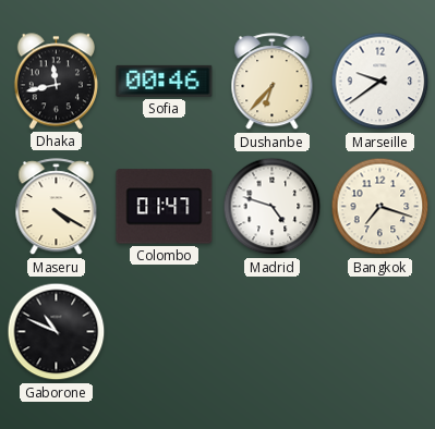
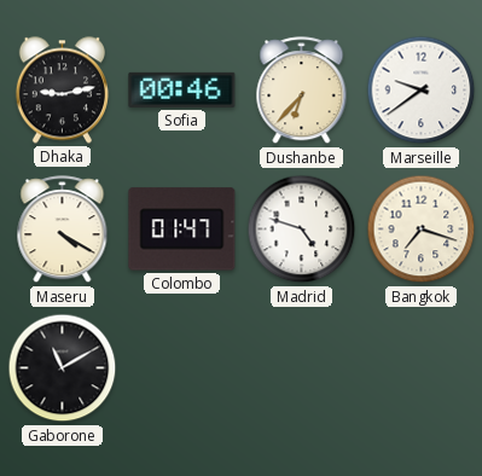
Dhaka: 11:43 -> 9:13
Gaborone: 10:49 -> 11:10
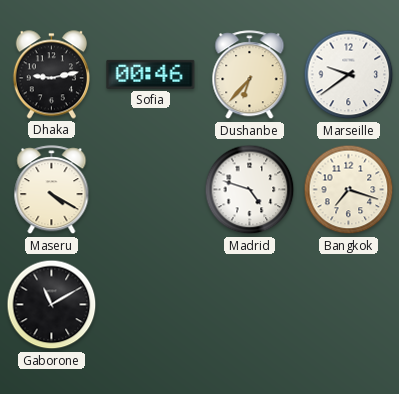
Colombo: 01:47 -> none
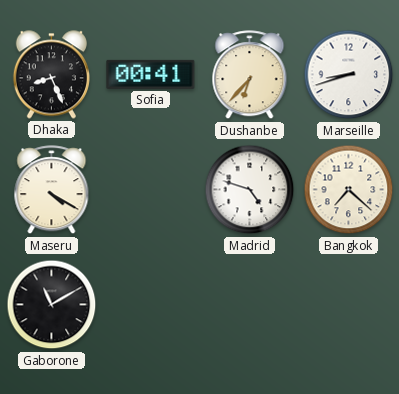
Dhaka: 9:13 -> 8:26
Sofia: 00:46 -> 00:41
Marseille: 9:39 -> 8:42
Bangkok: 7:18 -> 7:22
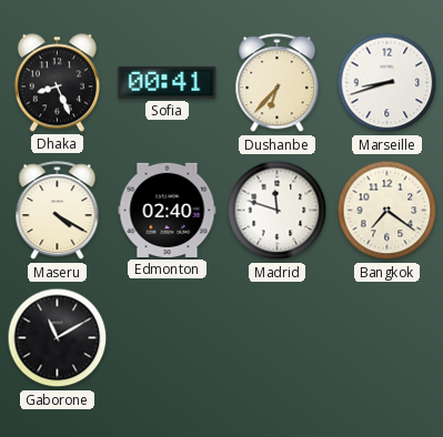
Edmonton: none -> 02:40
Madrid: 4:48 -> 11:48
Bangkok: 7:22 -> 7:21
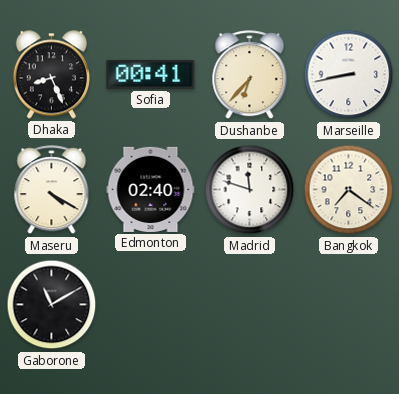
Marseille: 8:42 -> 8:43
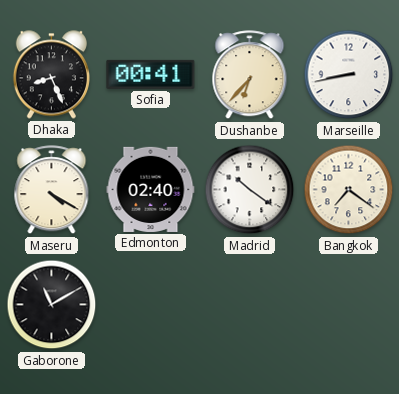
Madrid: 11:48 -> 10:21
